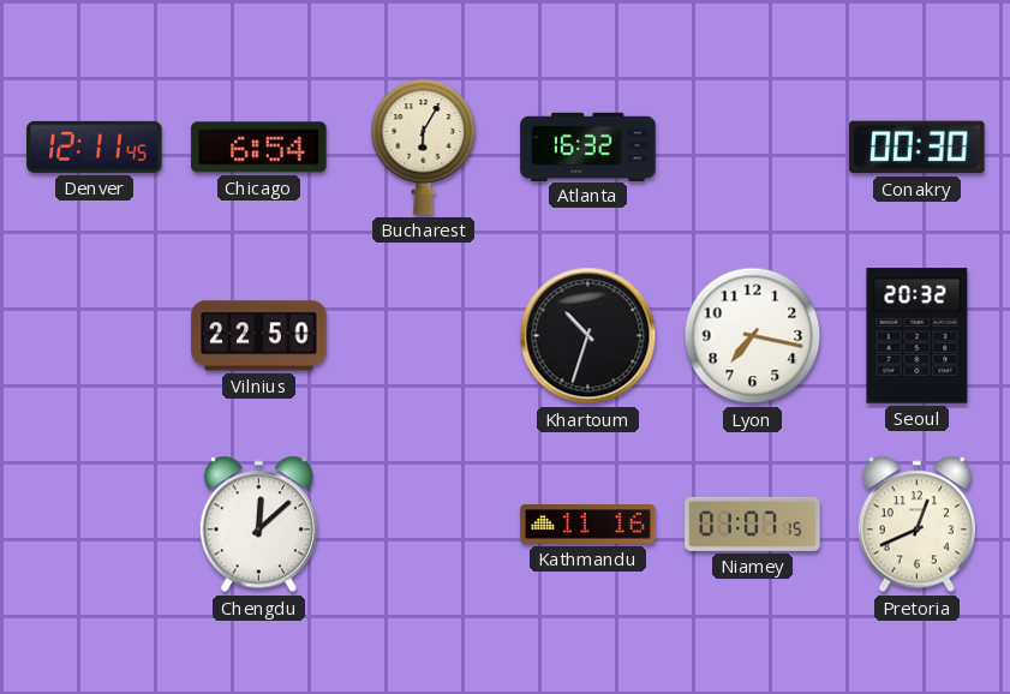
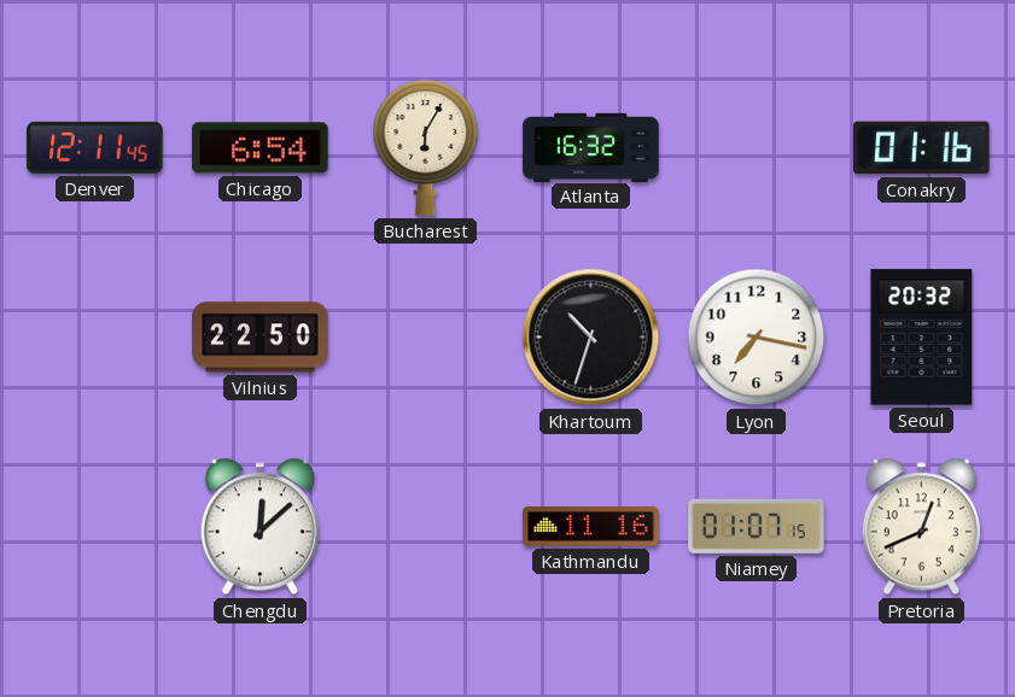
Conakry: 00:30 -> 01:16
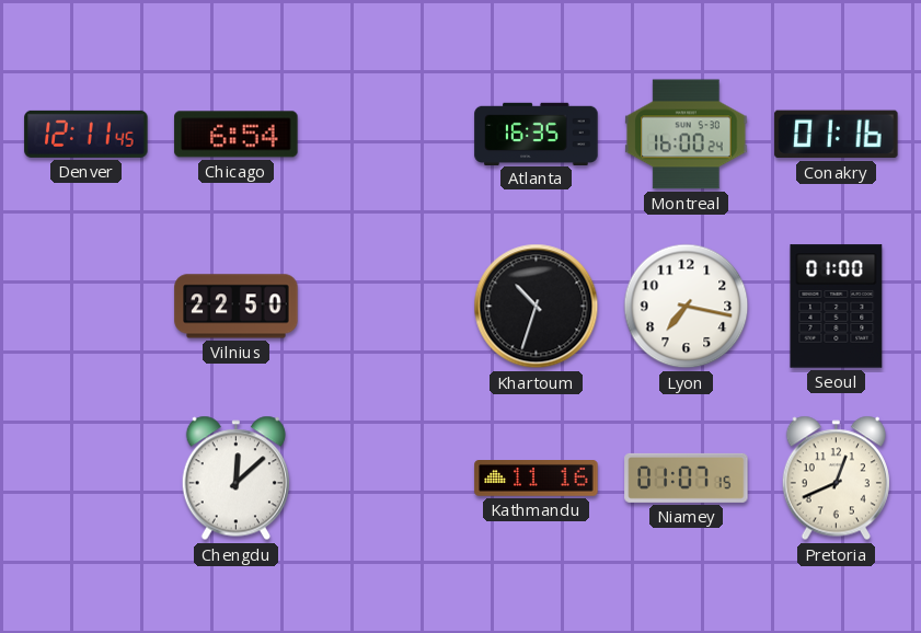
Bucharest: 6:05 -> none
Atlanta: 16:32 -> 16:35
Montreal: none -> 16:00
Seoul: 20:32 -> 01:00
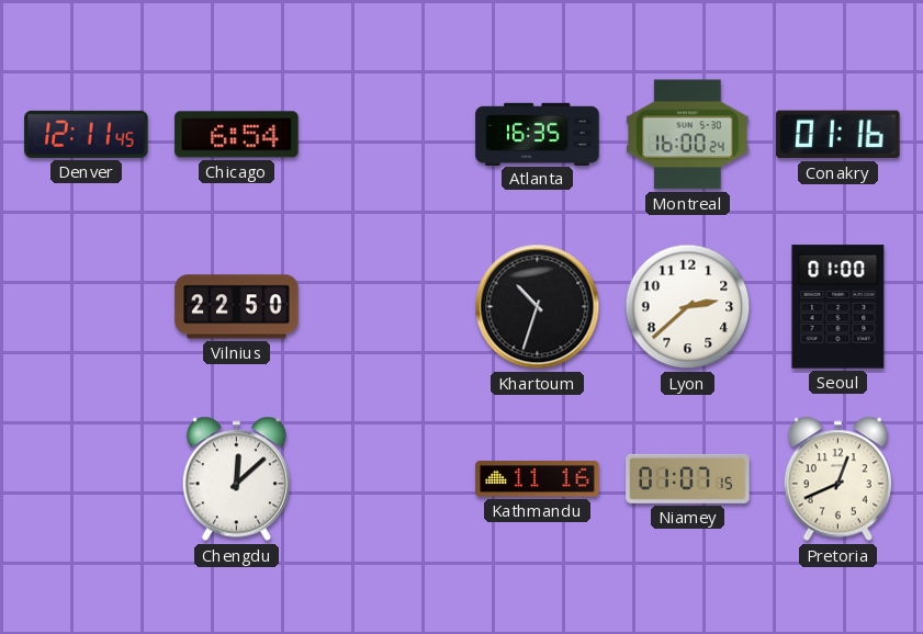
Lyon: 7:17 -> 2:38
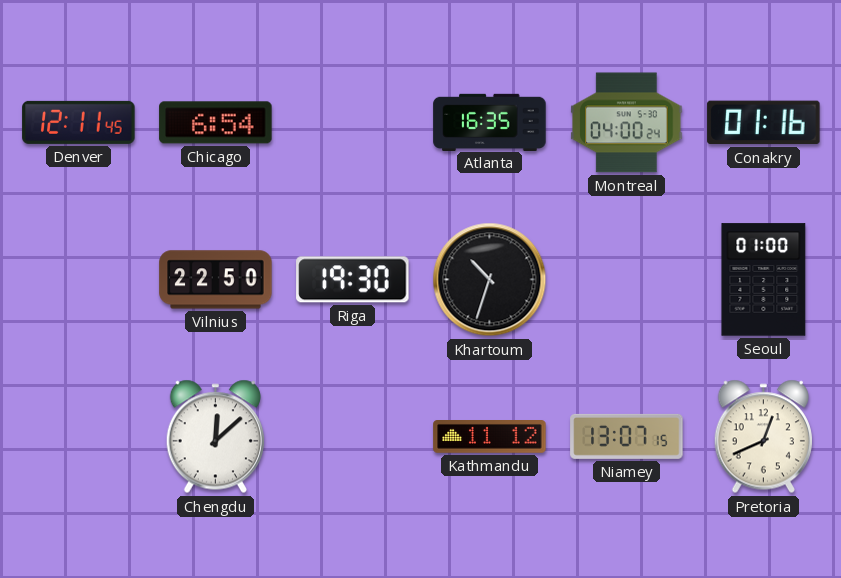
Montreal: 16:00 -> 04:00
Riga: none -> 19:30
Lyon: 2:38 -> none
Kathmandu: 11:16 -> 11:12
Niamey: 01:07 -> 13:07
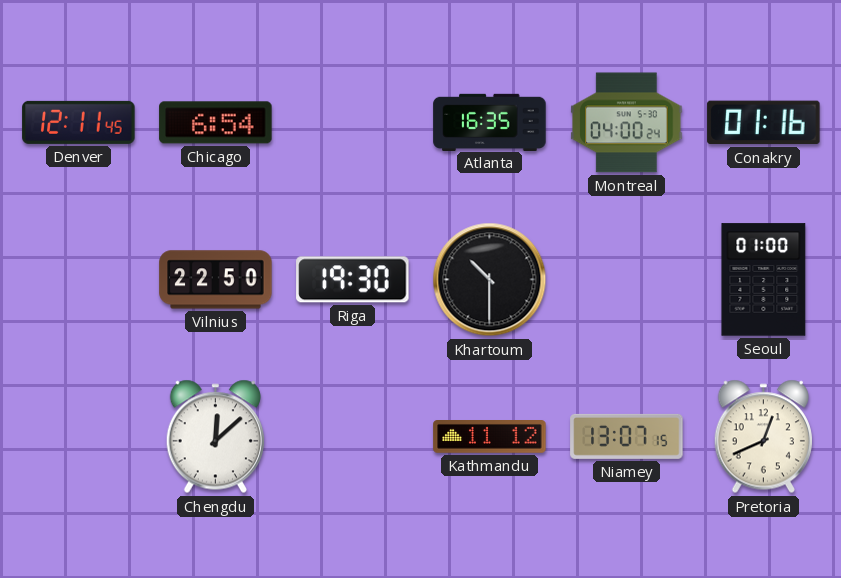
Khartoum: 10:33 -> 10:30
